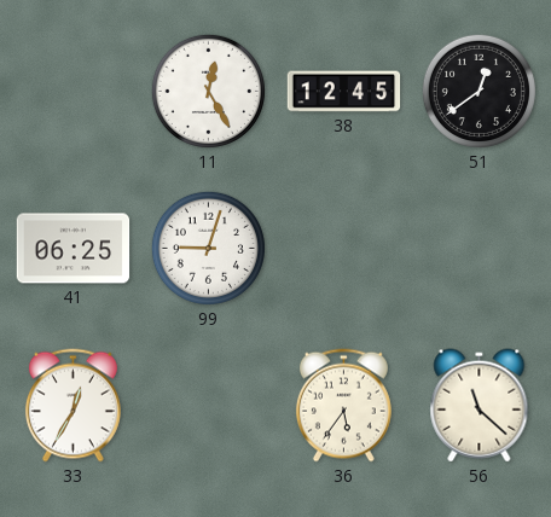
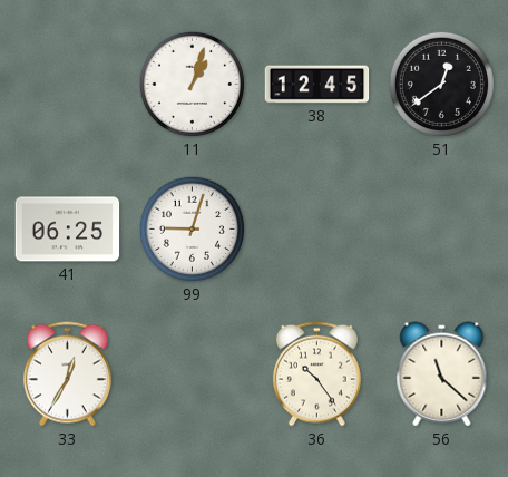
11: 12:25 -> 1:03
36: 5:36 -> 10:24
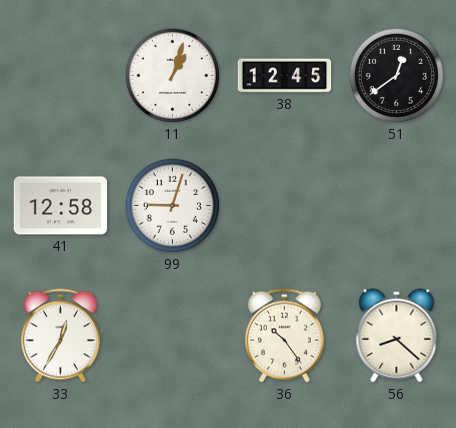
41: 06:25 -> 12:58
56: 11:22 -> 8:22
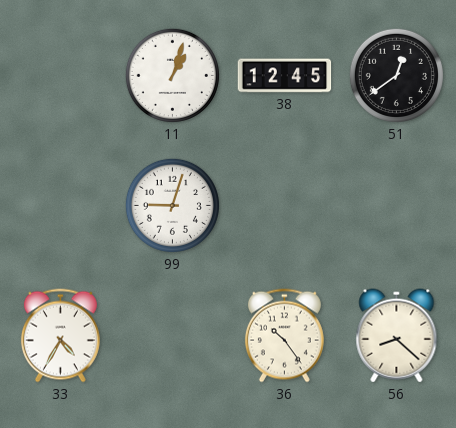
41: 12:58 -> none
33: 12:35 -> 4:35
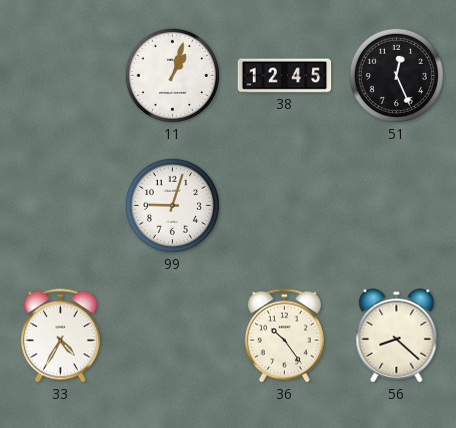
51: 12:39 -> 12:26
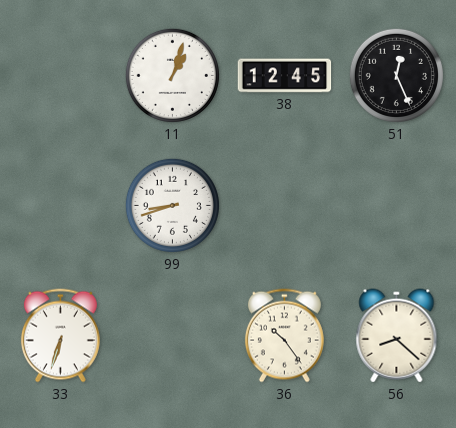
99: 9:03 -> 8:42
33: 4:35 -> 6:33
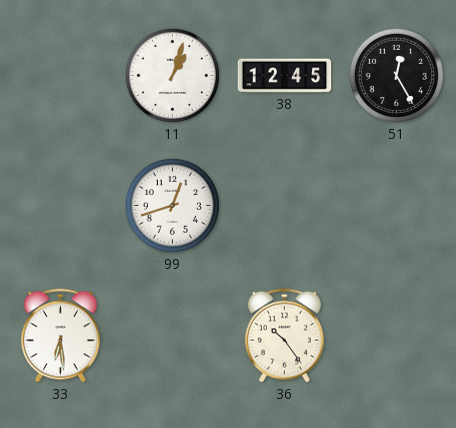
51: 12:26 -> 12:25
99: 8:42 -> 12:42
33: 6:33 -> 6:29
56: 8:22 -> none
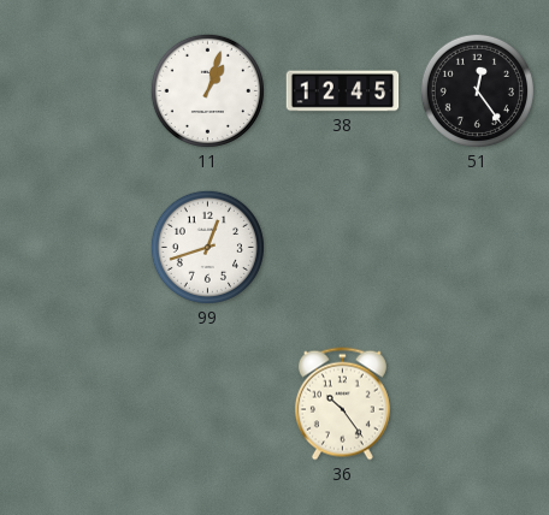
51: 12:25 -> 12:24
33: 6:29 -> none
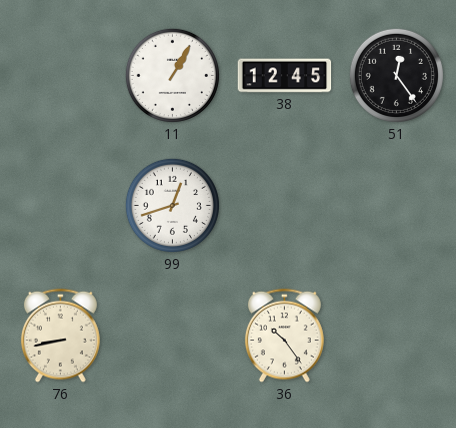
11: 1:03 -> 1:05
76: none -> 8:43
